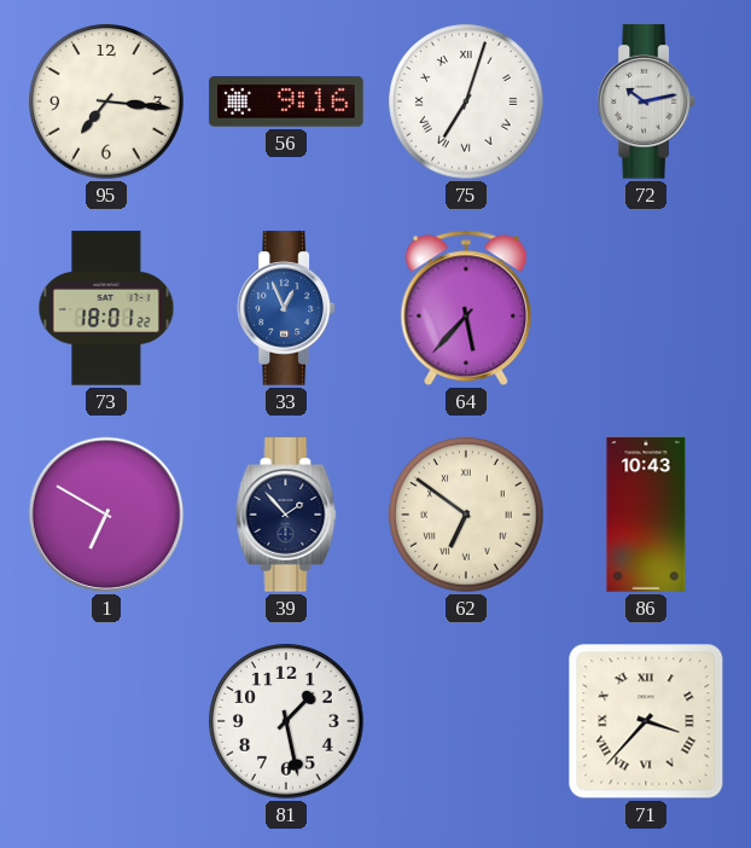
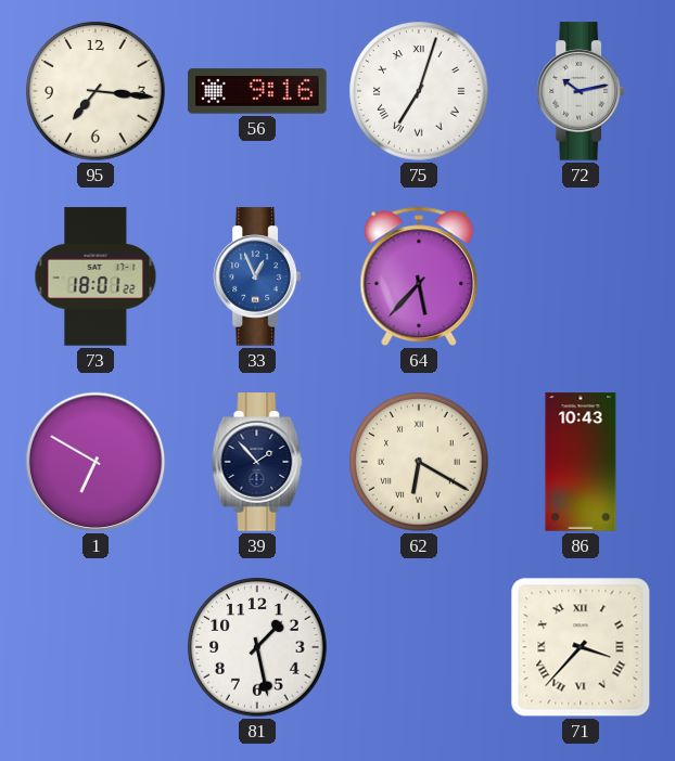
62: 6:51 -> 6:20
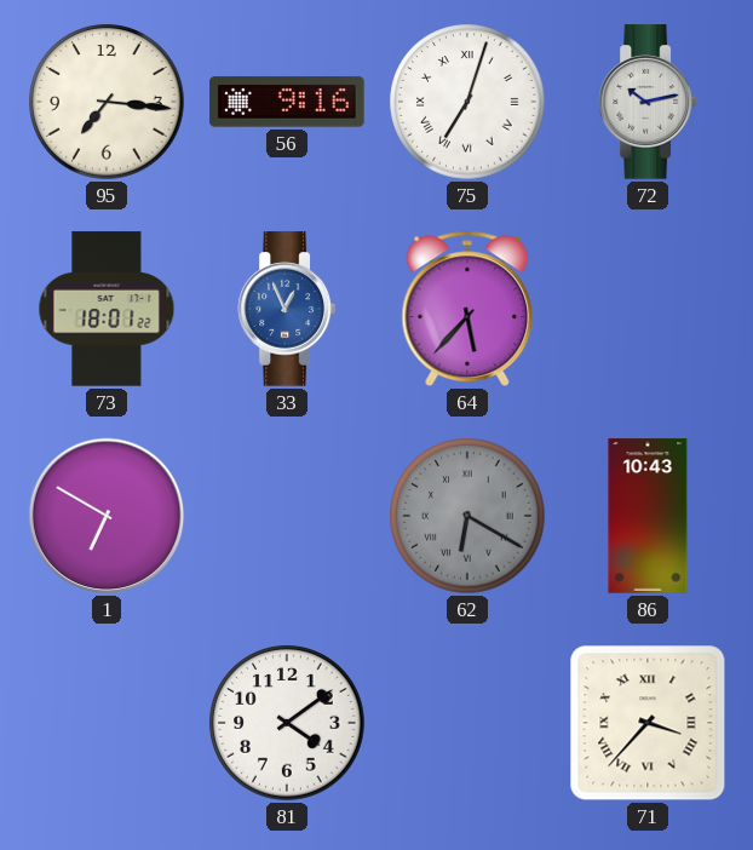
39: 1:53 -> none
62 dial: cream -> grey
81: 1:28 -> 4:09
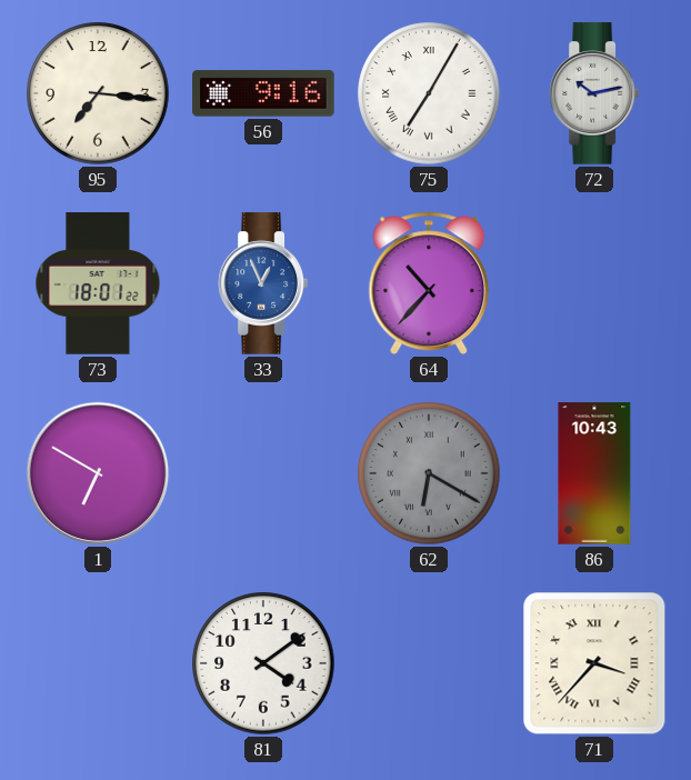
75: 7:03 -> 7:05
64: 5:37 -> 10:37
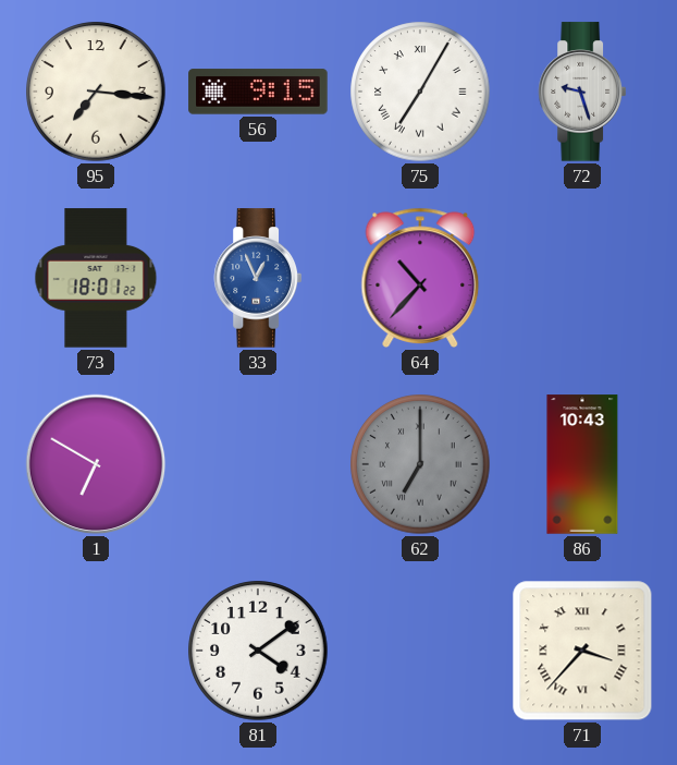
56: 9:16 -> 9:15
72: 10:13 -> 9:27
62: 6:20 -> 7:00
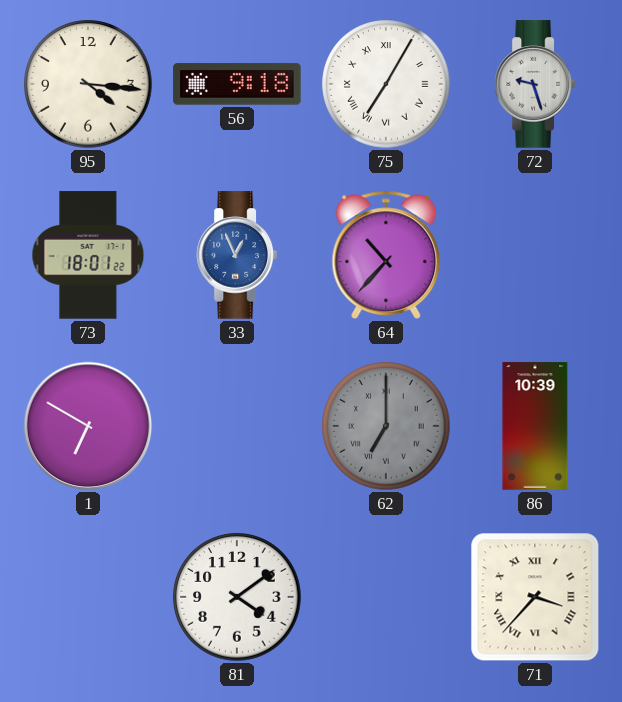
95: 7:16 -> 4:16
56: 9:15 -> 9:18
86: 10:43 -> 10:39
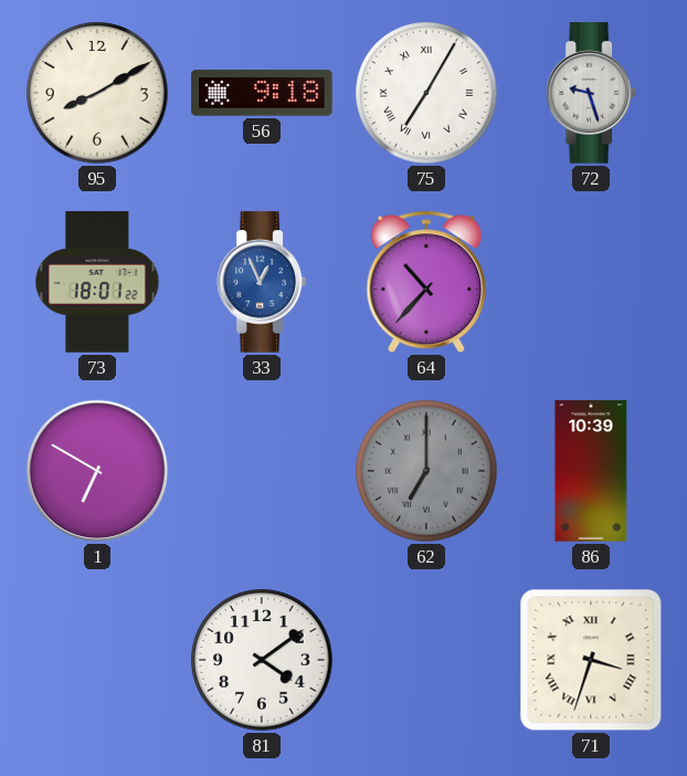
95: 4:16 -> 8:10
71: 3:37 -> 3:33
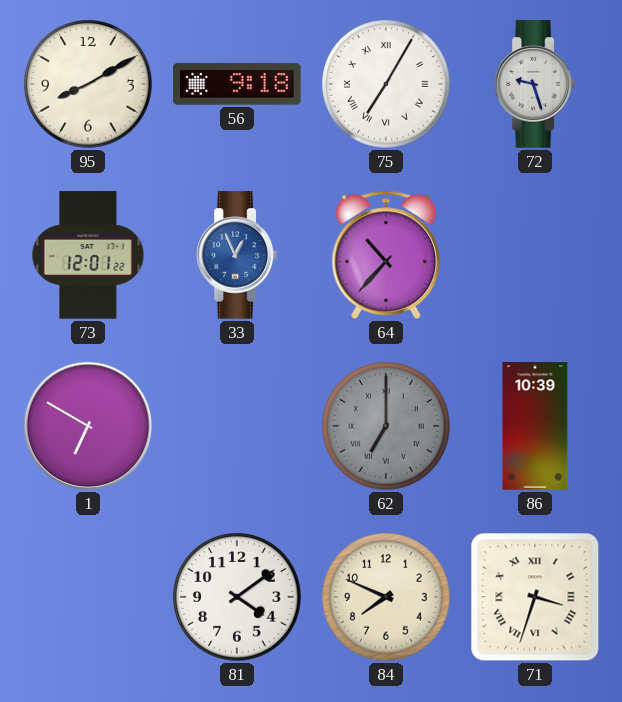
73: 18:01 -> 12:01
84: none -> 7:49
